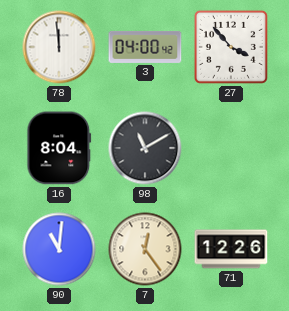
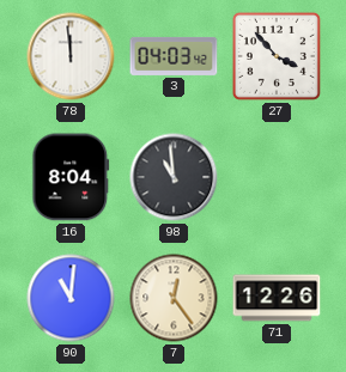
3: 04:00 -> 04:03
98: 11:10 -> 10:59
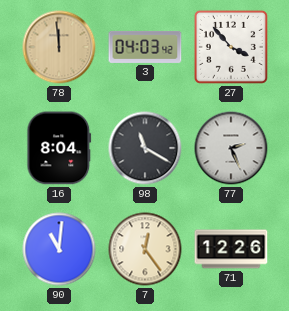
78 dial: white -> champagne
98: 10:59 -> 11:20
77: none -> 2:26
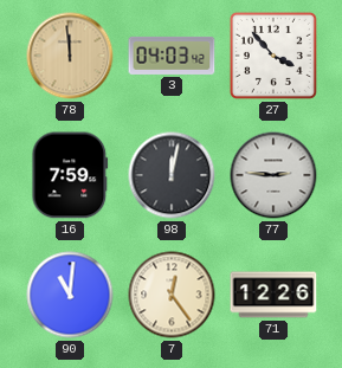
16: 8:04 -> 7:59
98: 11:20 -> 12:02
77: 2:26 -> 2:46
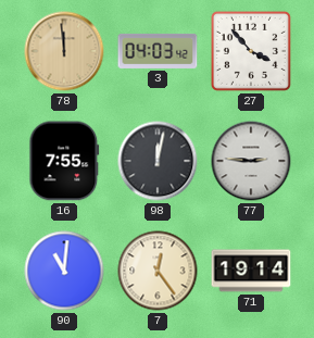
16: 7:59 -> 7:55
71: 12:26 -> 19:14
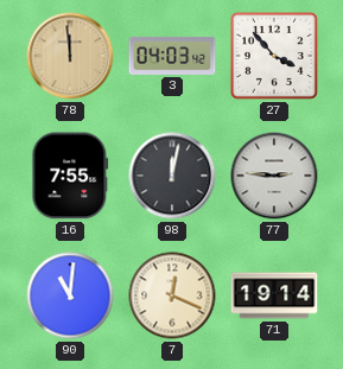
7: 12:24 -> 12:19
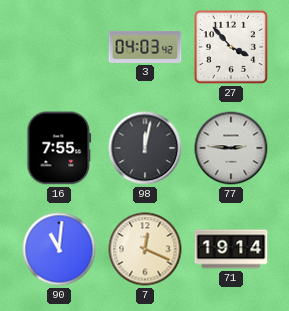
78: 11:59 -> none
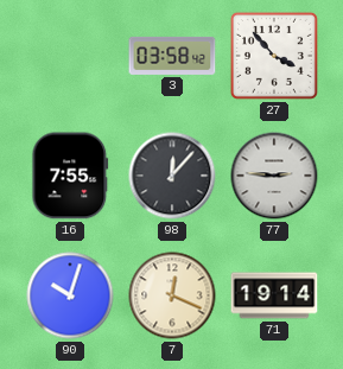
3: 04:03 -> 03:58
98: 12:02 -> 12:07
90: 11:01 -> 10:03
